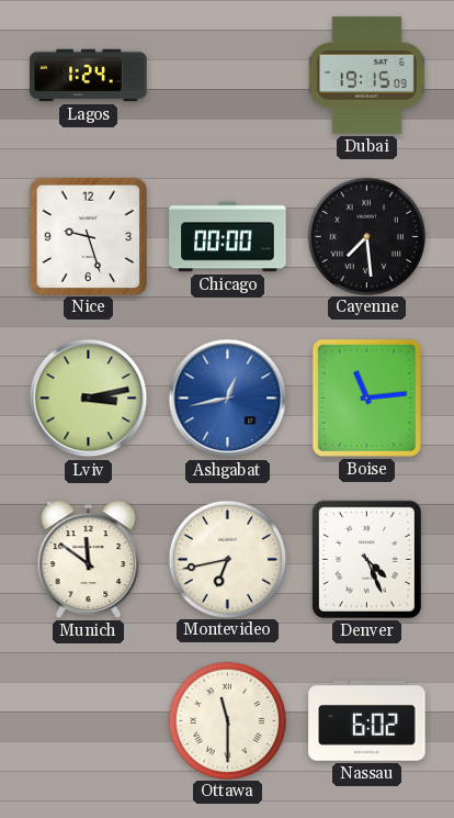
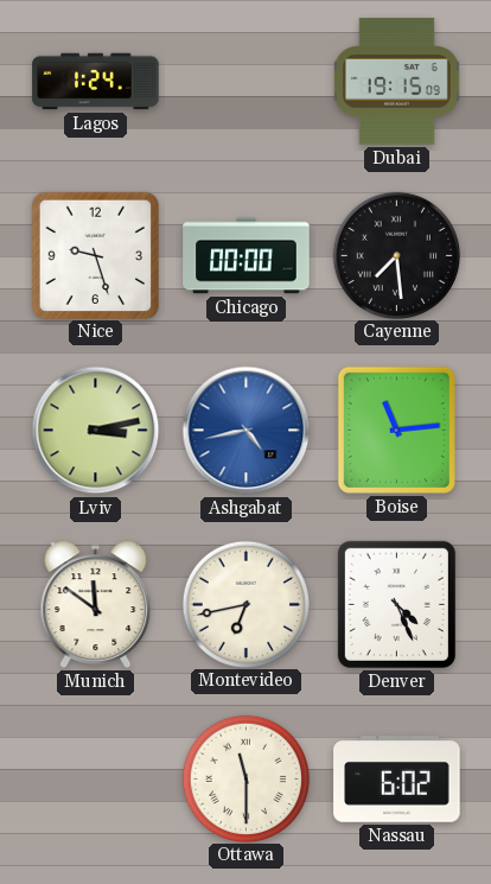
Ashgabat: 12:43 -> 4:43
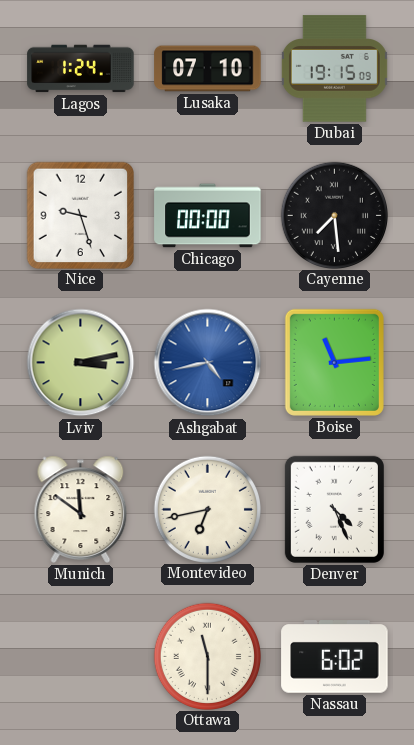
Lusaka: none -> 07:10
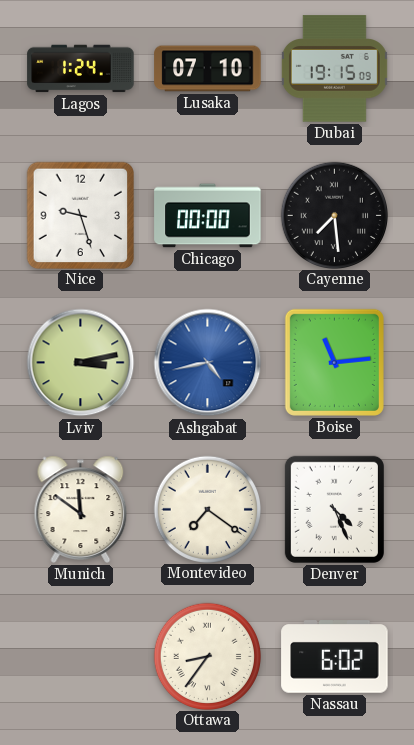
Montevideo: 6:43 -> 7:21
Ottawa: 11:30 -> 8:36
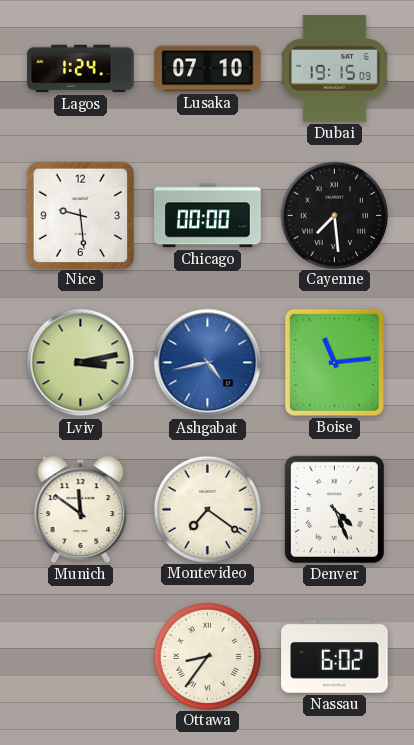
Nice: 9:27 -> 9:29
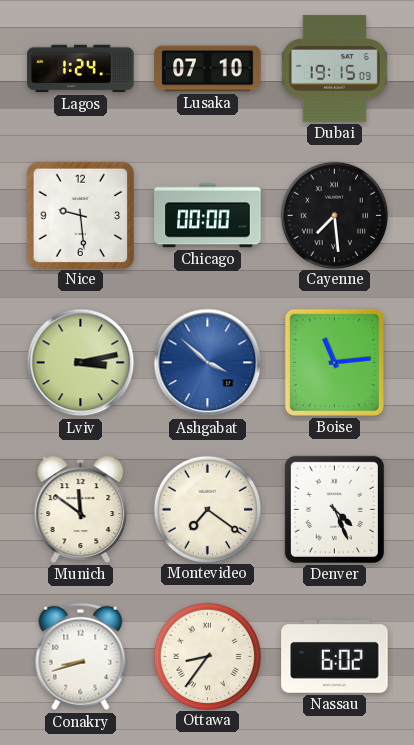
Ashgabat: 4:43 -> 3:52
Conakry: none -> 8:42
